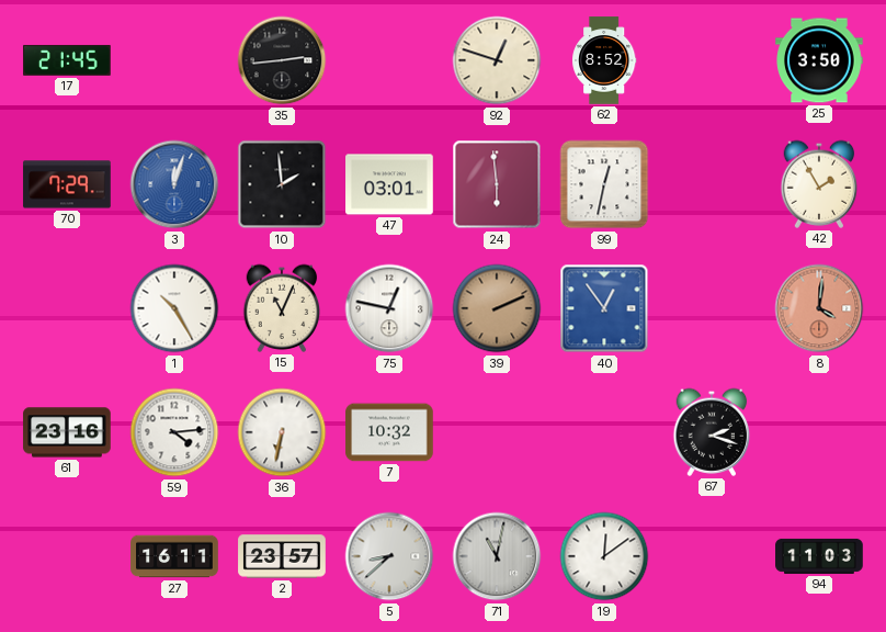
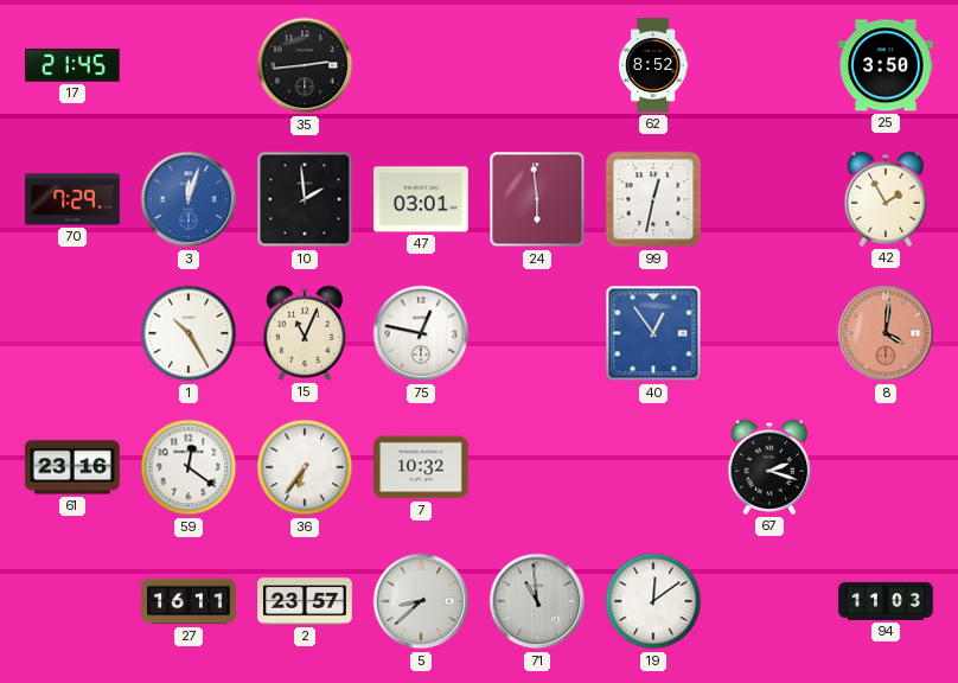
92: 12:48 -> none
39: 2:11 -> none
59: 4:14 -> 12:21
36: 6:32 -> 6:36
71: 11:02 -> 10:59
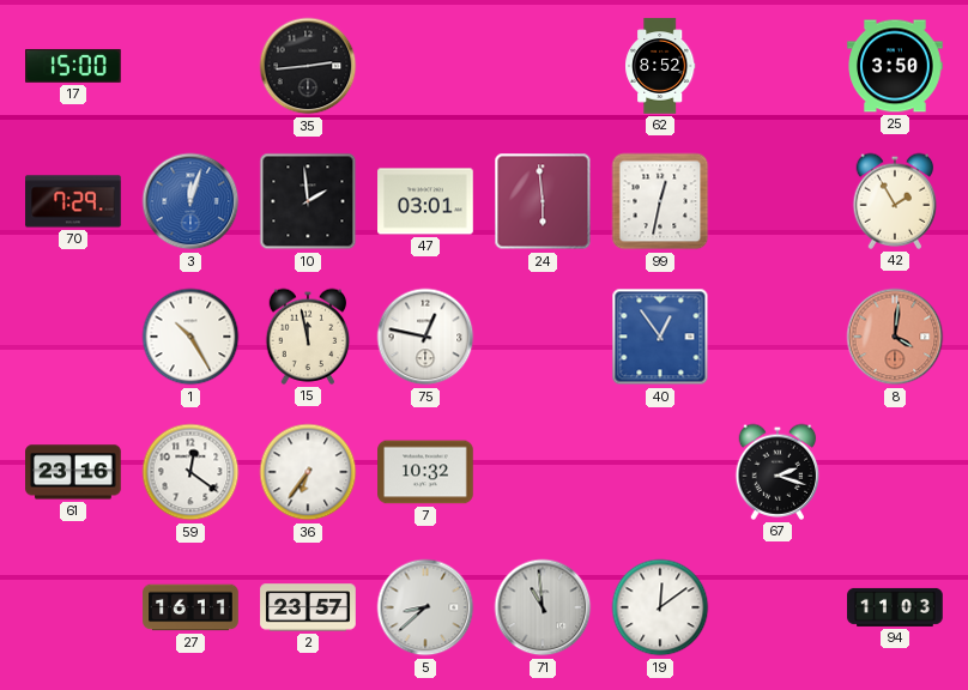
17: 21:45 -> 15:00
15: 11:04 -> 11:58
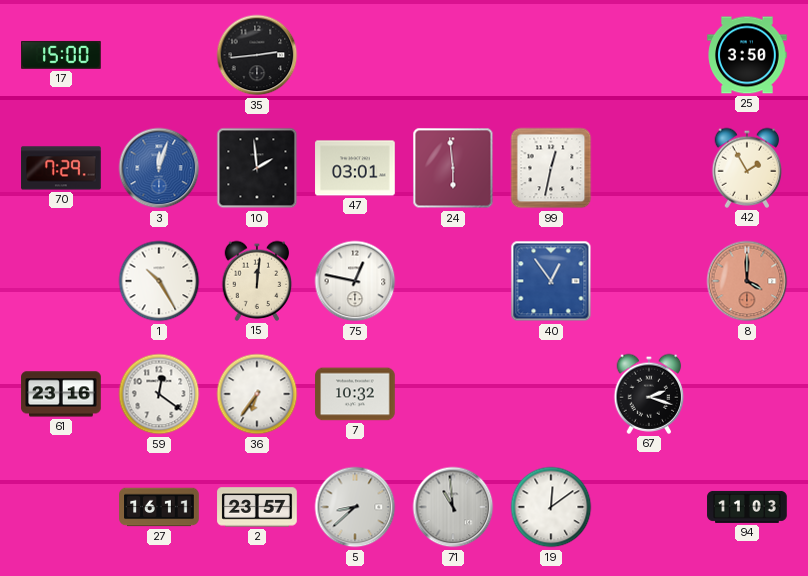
62: 8:52 -> none
15: 11:58 -> 12:01
8: 4:01 -> 4:00
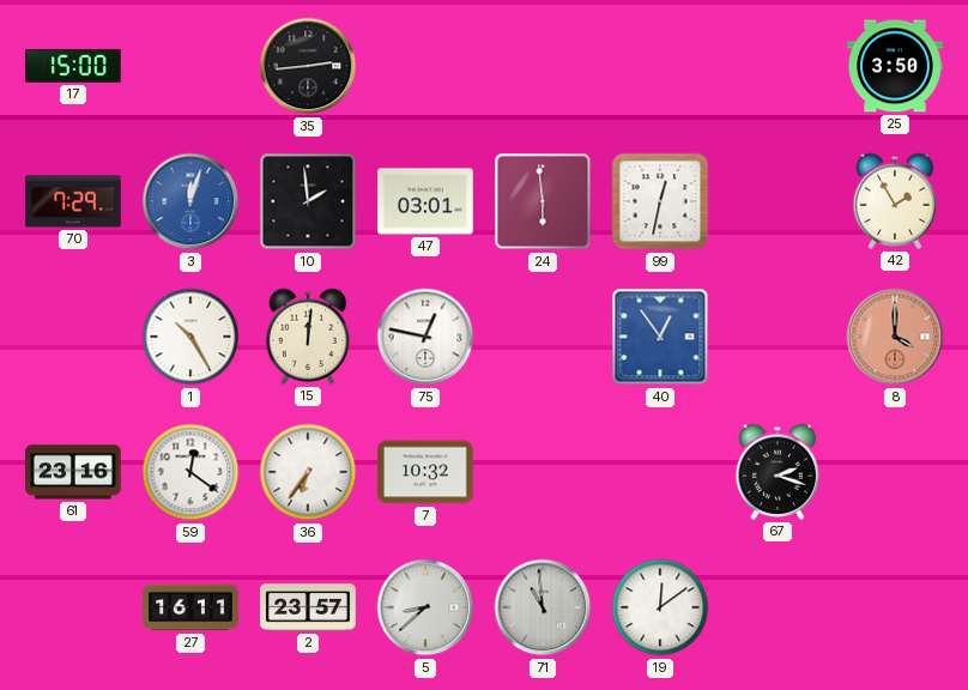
94: 11:03 -> none
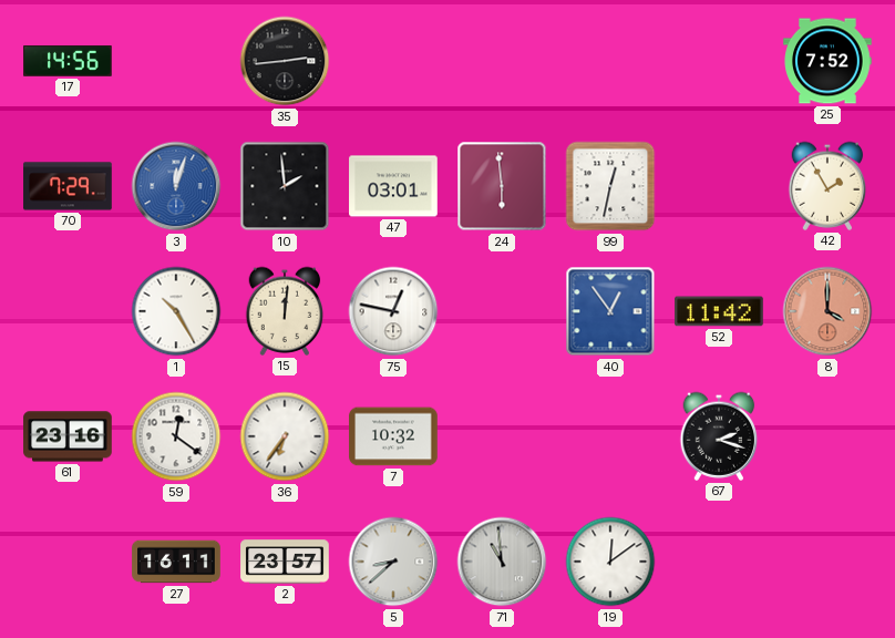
17: 15:00 -> 14:56
25: 3:50 -> 7:52
52: none -> 11:42
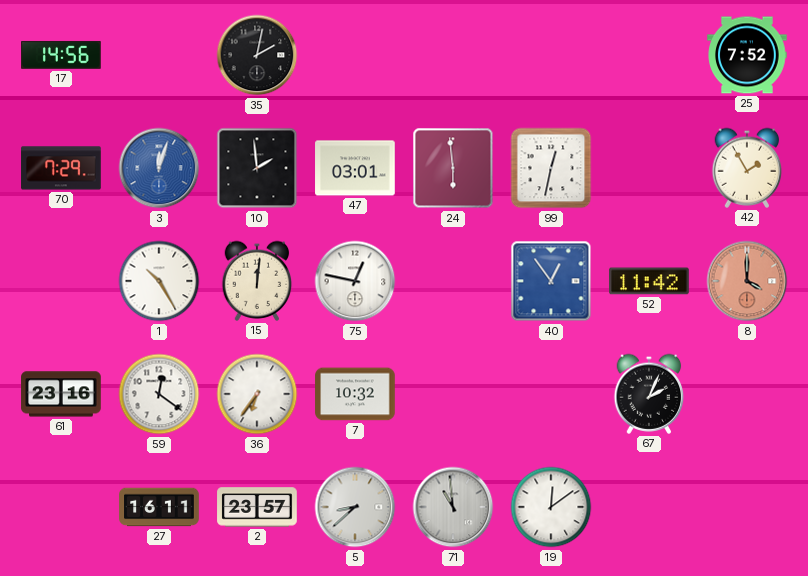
35: 2:44 -> 2:02
67: 2:18 -> 2:04
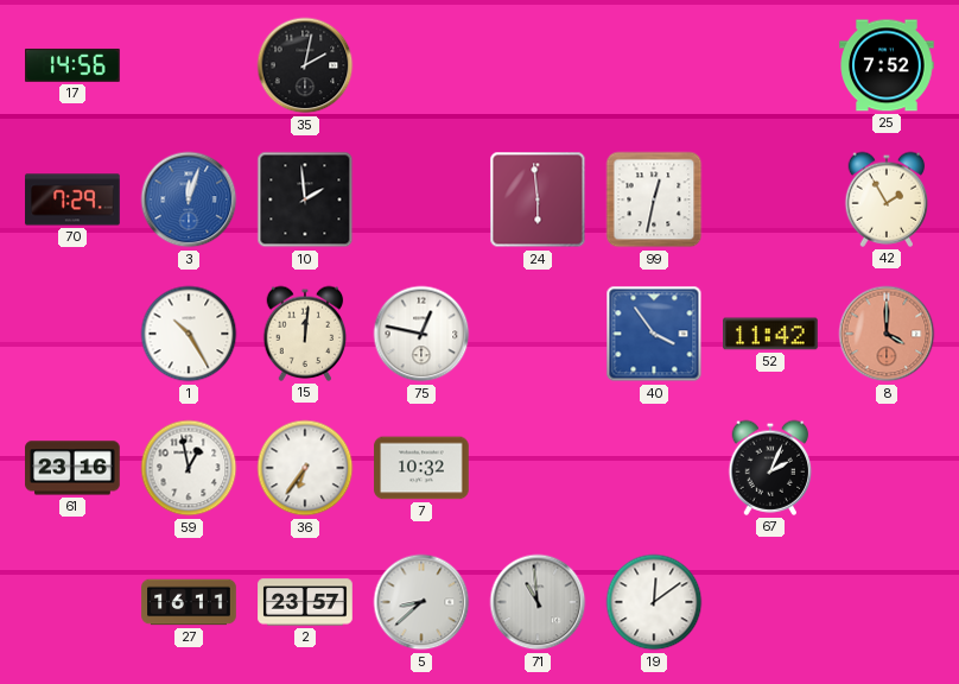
47: 03:01 -> none
40: 12:54 -> 3:54
59: 12:21 -> 12:58
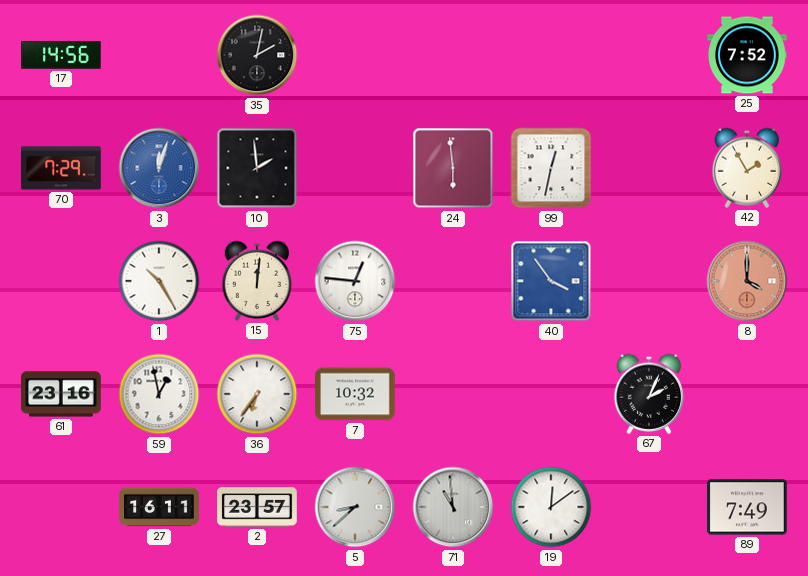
75: 12:47 -> 12:46
52: 11:42 -> none
89: none -> 7:49
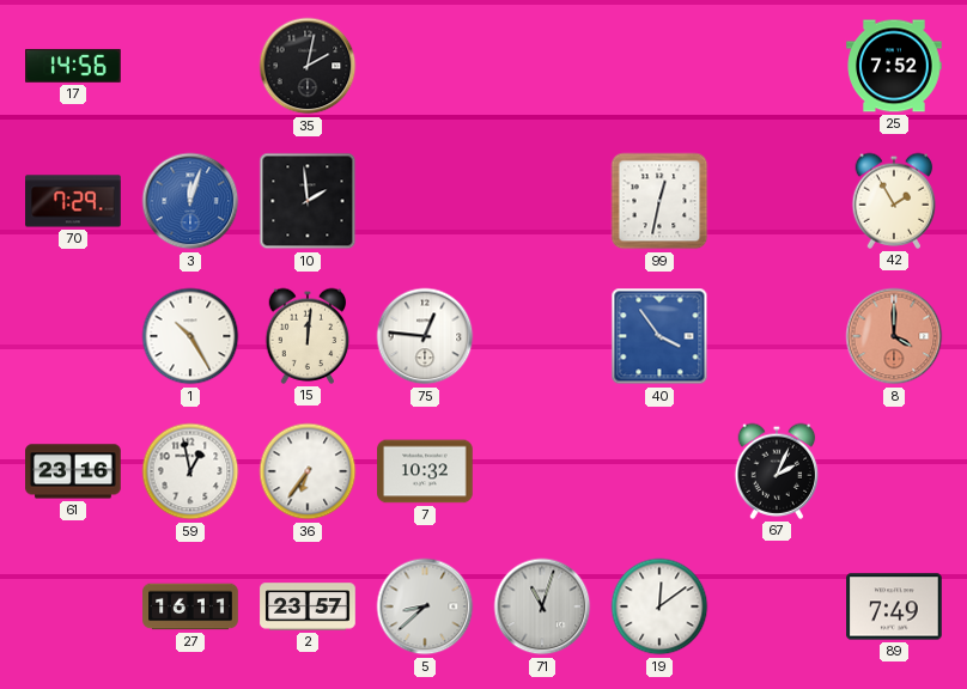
24: 5:59 -> none
71: 10:59 -> 11:03
